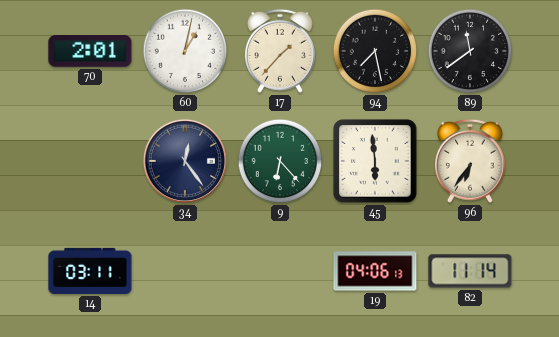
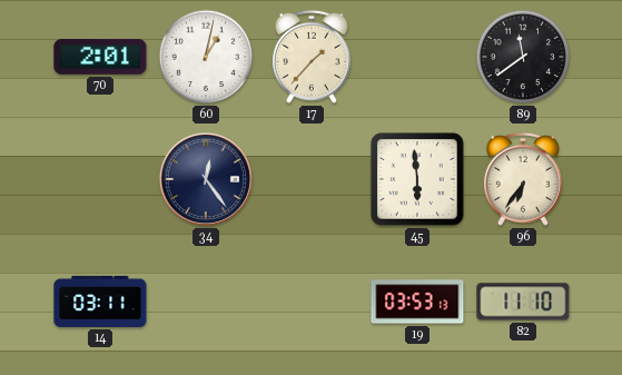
94: 7:28 -> none
9: 6:23 -> none
19: 04:06 -> 03:53
82: 11:14 -> 11:10
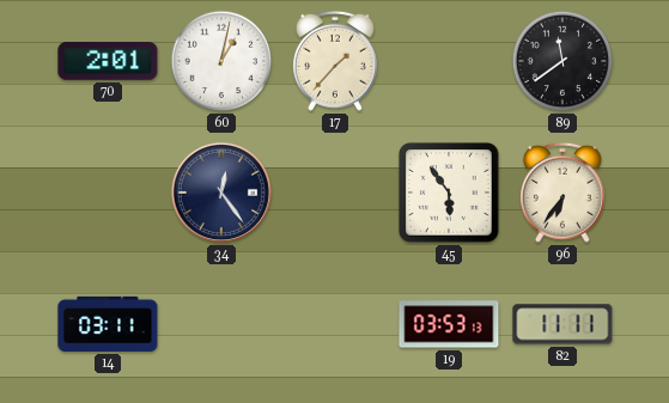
45: 5:59 -> 5:54
82: 11:10 -> 11:11
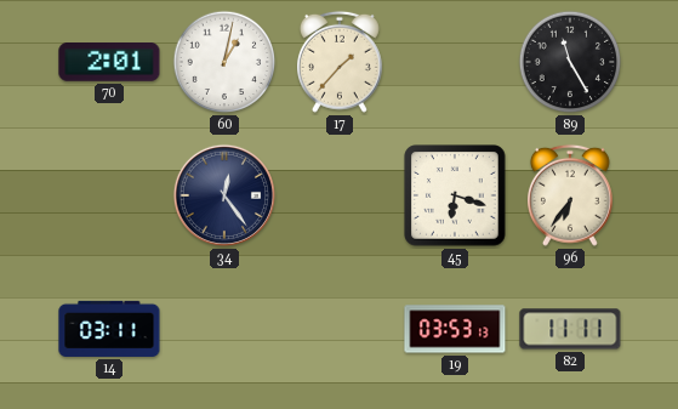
89: 11:39 -> 11:25
45: 5:54 -> 6:18
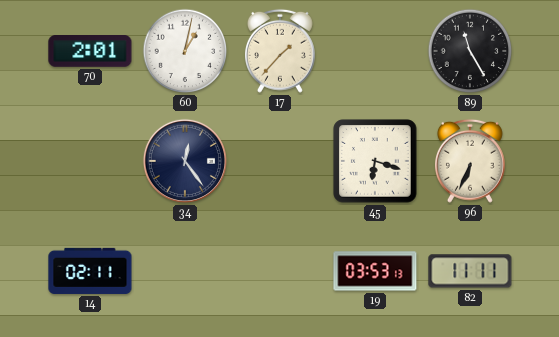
96: 6:36 -> 6:34
14: 03:11 -> 02:11
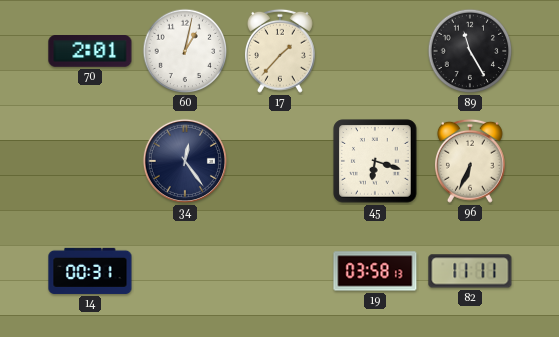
14: 02:11 -> 00:31
19: 03:53 -> 03:58
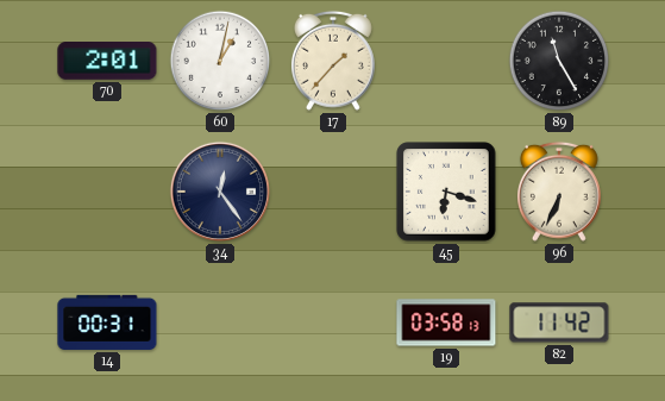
82: 11:11 -> 11:42
